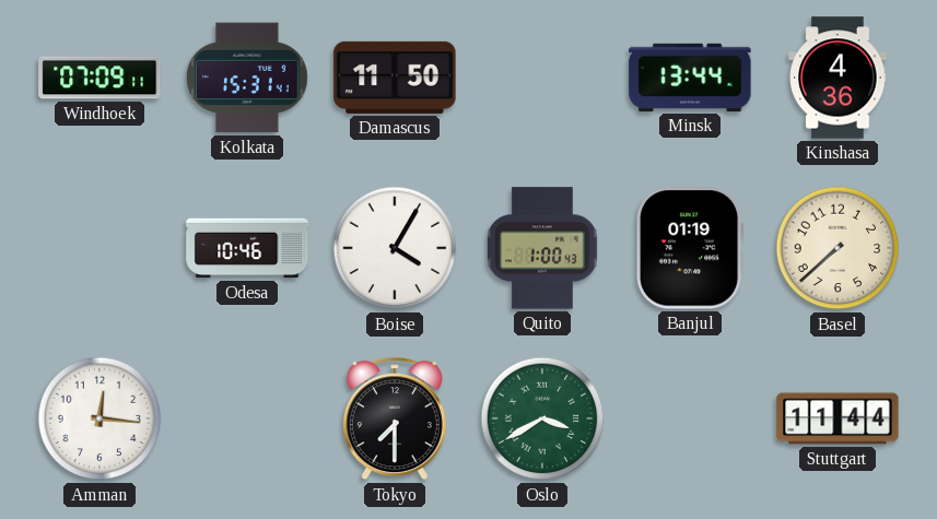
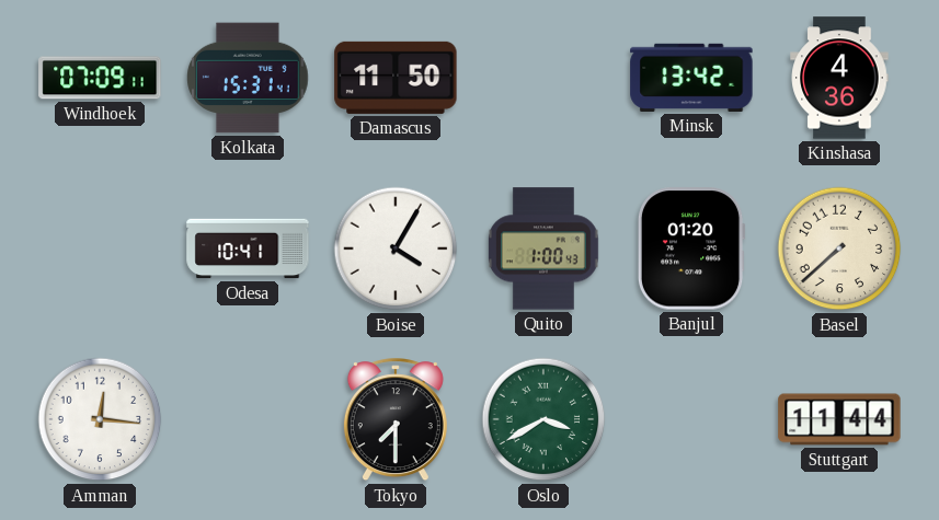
Minsk: 13:44 -> 13:42
Odesa: 10:46 -> 10:41
Banjul: 01:19 -> 01:20
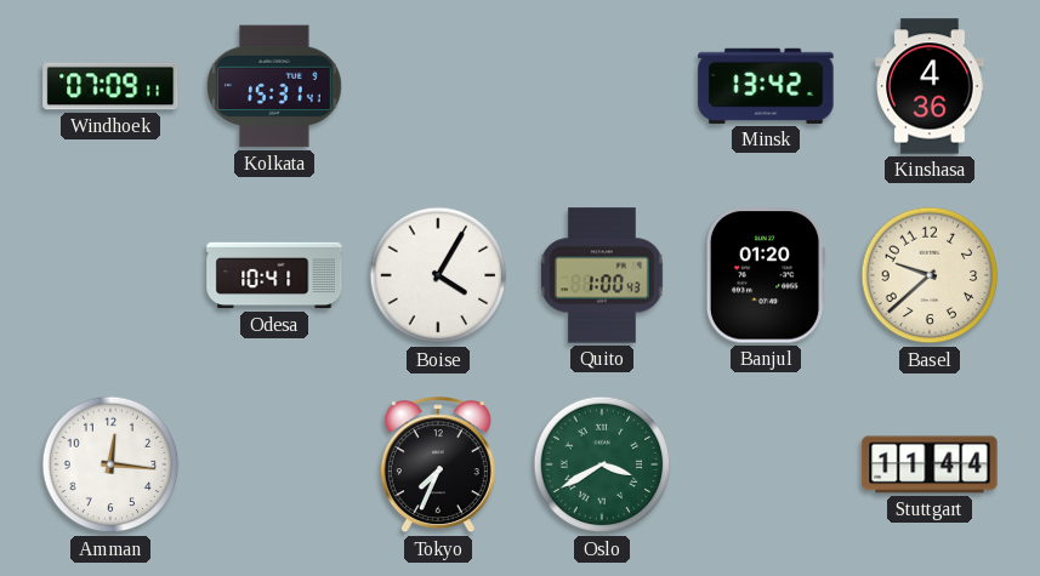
Damascus: 11:50 -> none
Basel: 7:38 -> 9:38
Tokyo: 7:30 -> 7:34
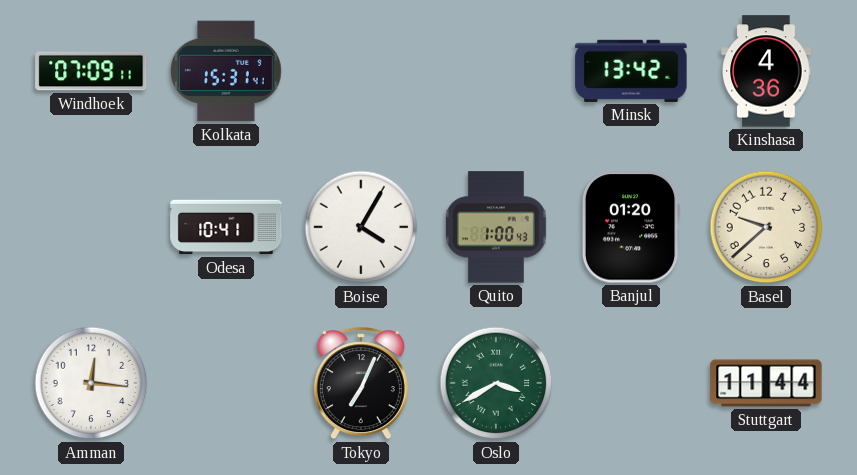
Tokyo: 7:34 -> 7:04
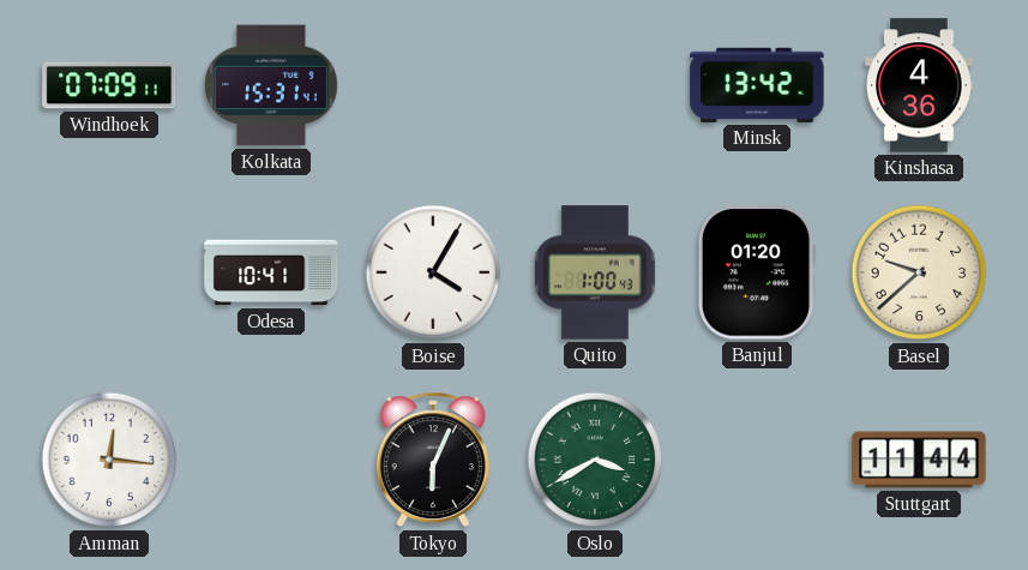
Tokyo: 7:04 -> 6:04
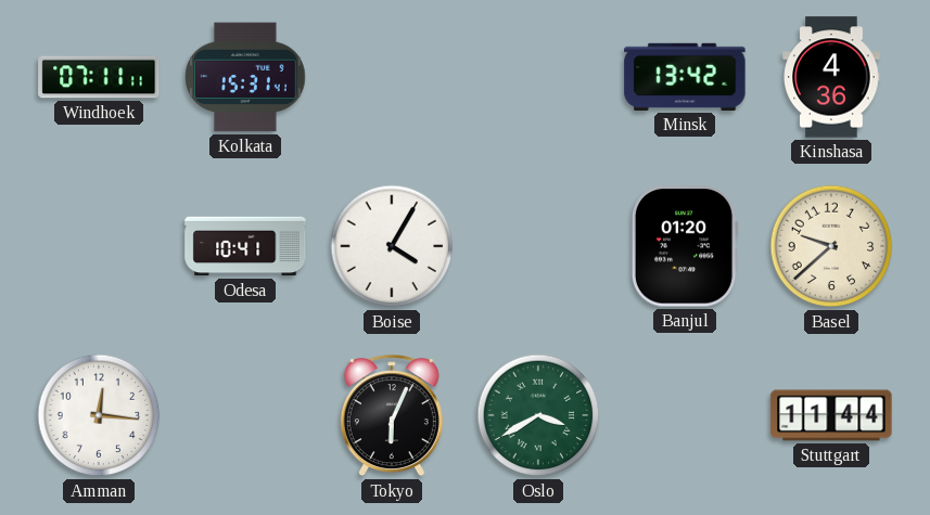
Windhoek: 07:09 -> 07:11
Quito: 1:00 -> none
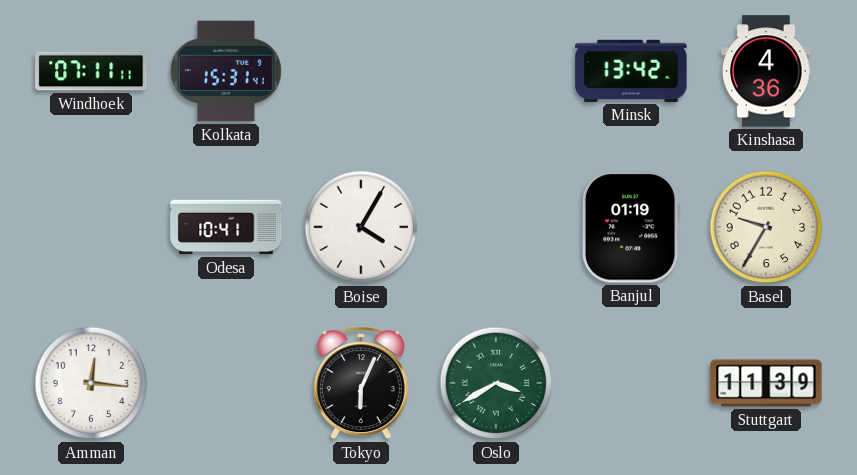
Banjul: 01:20 -> 01:19
Basel: 9:38 -> 9:35
Stuttgart: 11:44 -> 11:39
